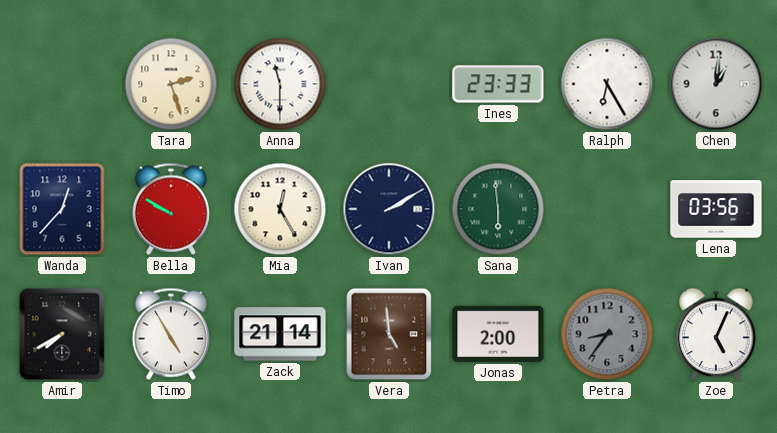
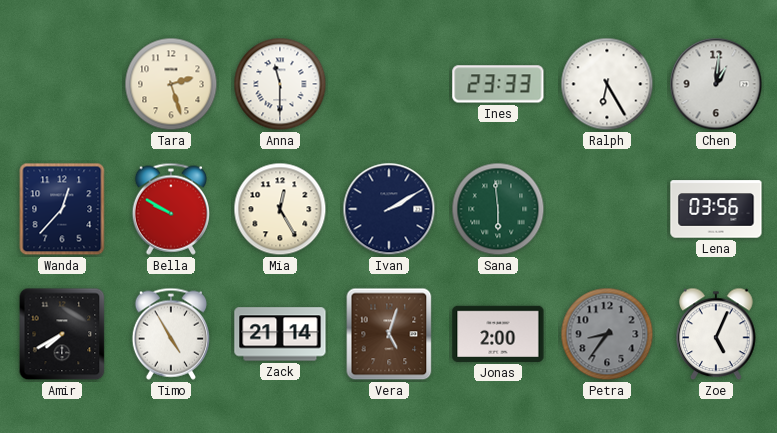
Vera: 4:59 -> 5:03
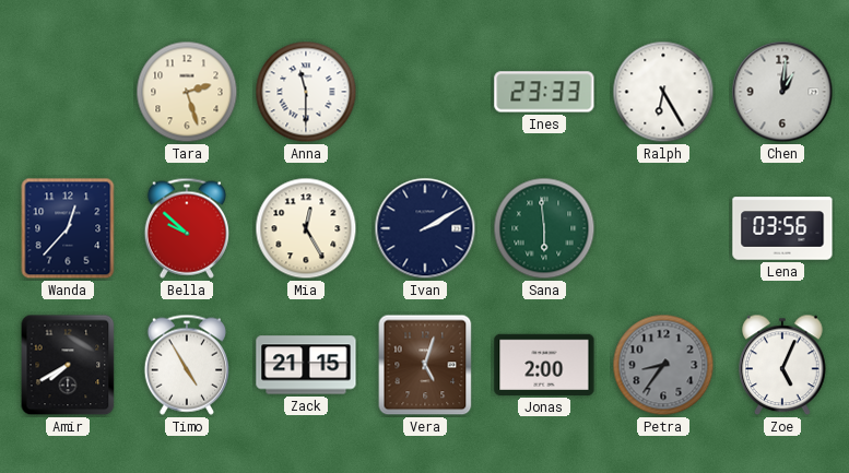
Bella: 9:50 -> 9:52
Zack: 21:14 -> 21:15
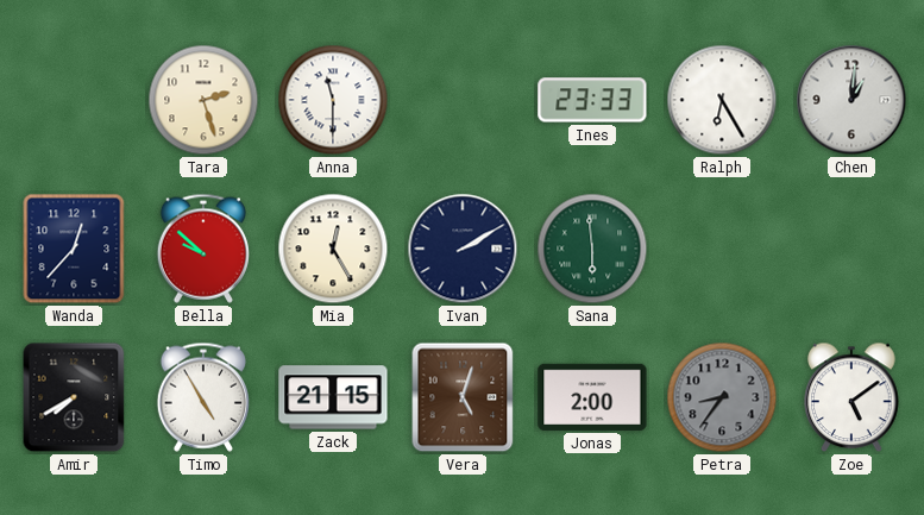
Lena: 03:56 -> none
Zoe: 5:04 -> 5:09
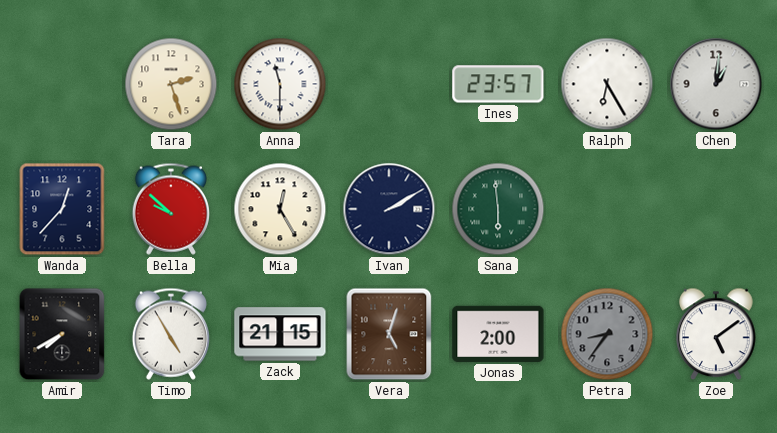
Ines: 23:33 -> 23:57
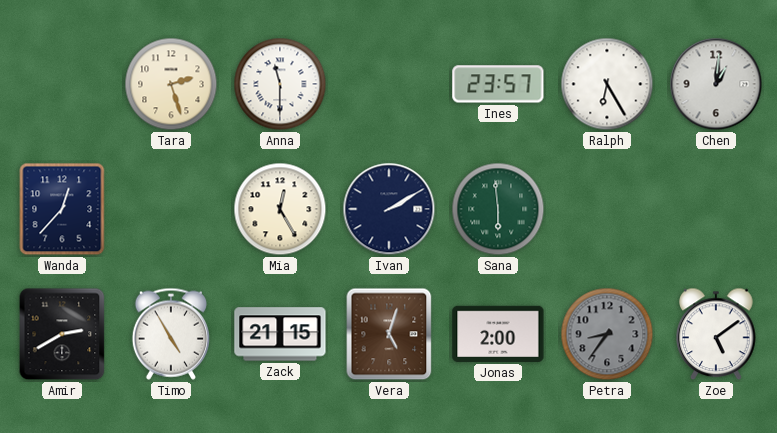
Bella: 9:52 -> none
Amir: 7:40 -> 2:40
